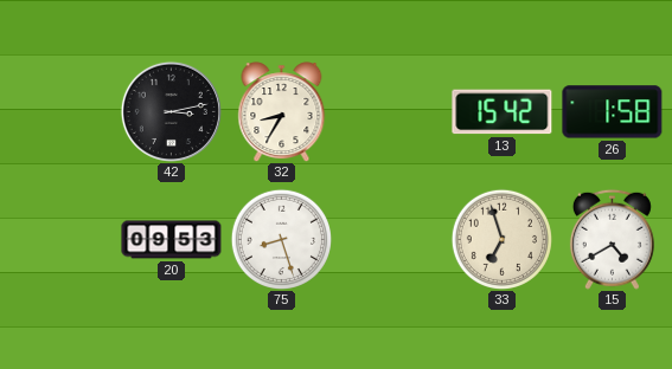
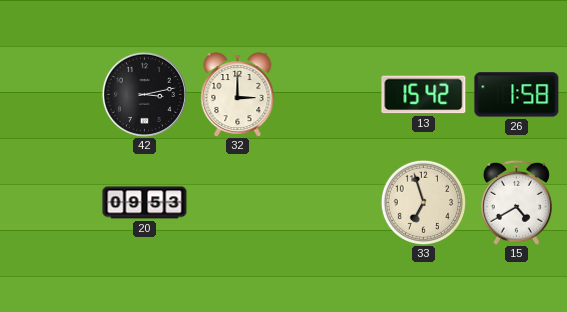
32: 8:35 -> 3:00
75: 8:27 -> none
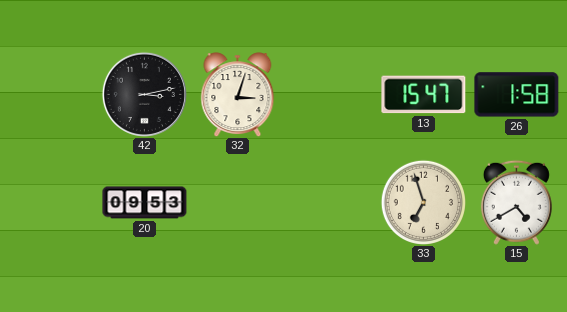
32: 3:00 -> 3:03
13: 15:42 -> 15:47
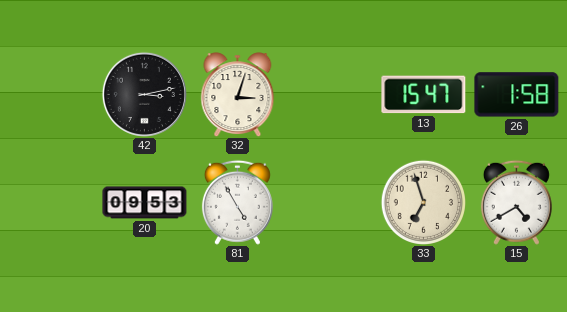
81: none -> 4:55
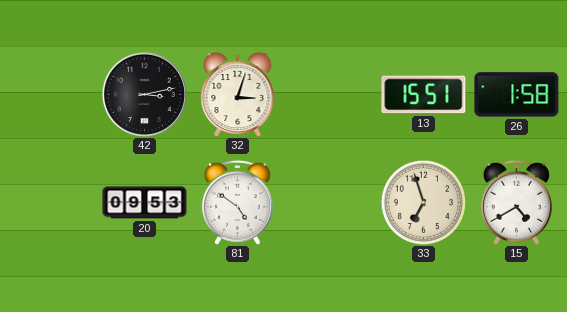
13: 15:47 -> 15:51
81: 4:55 -> 4:51
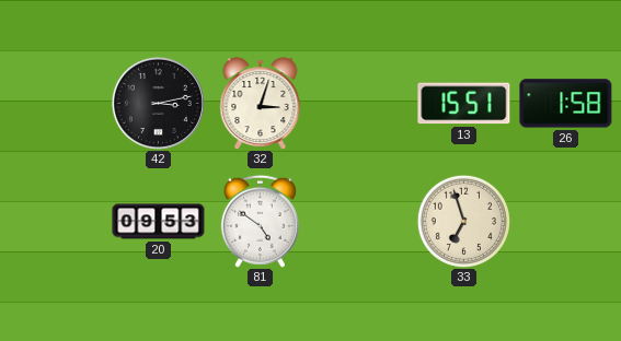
15: 4:40 -> none
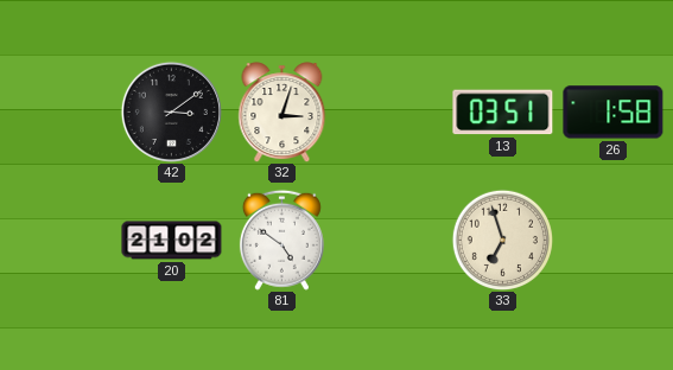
42: 3:13 -> 3:09
13: 15:51 -> 03:51
20: 09:53 -> 21:02
